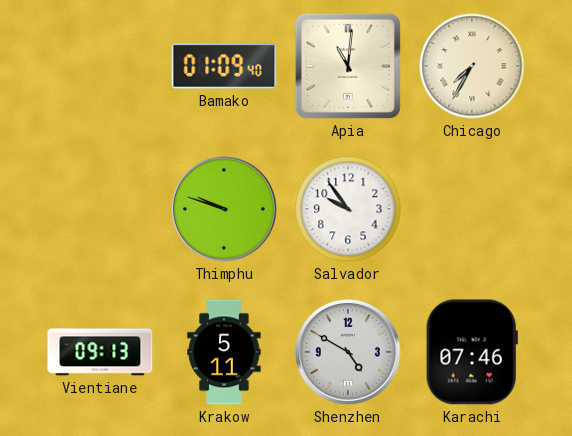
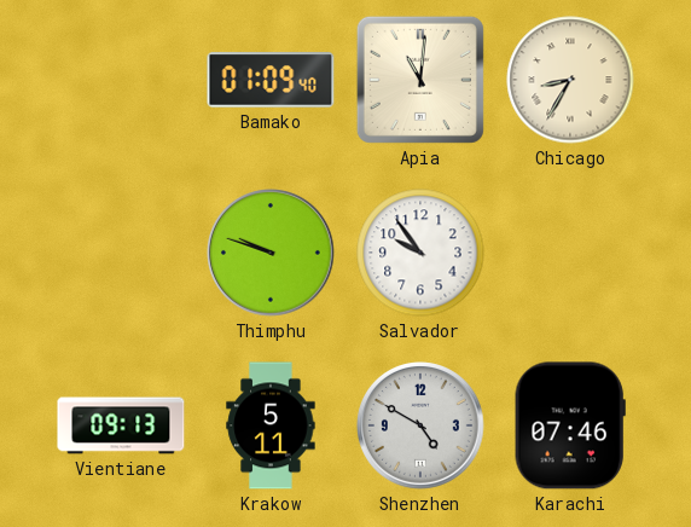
Chicago: 7:35 -> 8:35
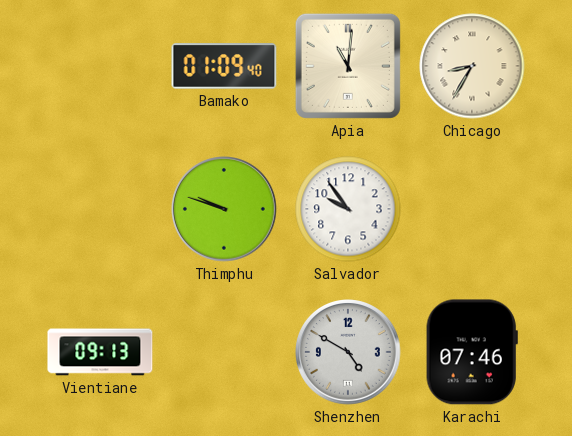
Krakow: 5:11 -> none
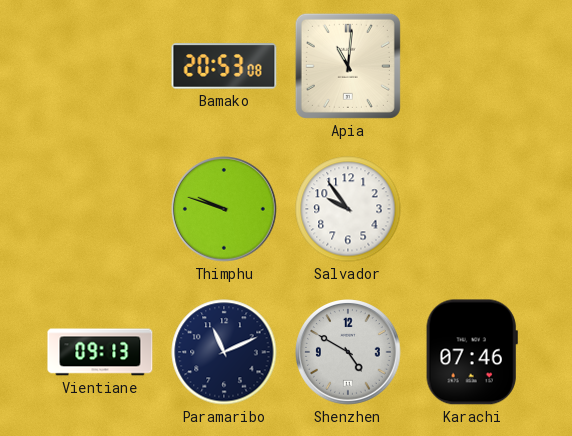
Bamako: 01:09 -> 20:53
Chicago: 8:35 -> none
Paramaribo: none -> 11:11
